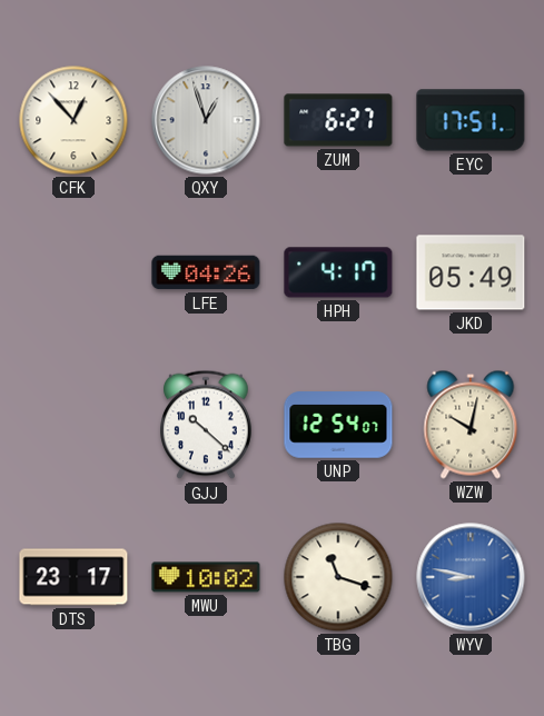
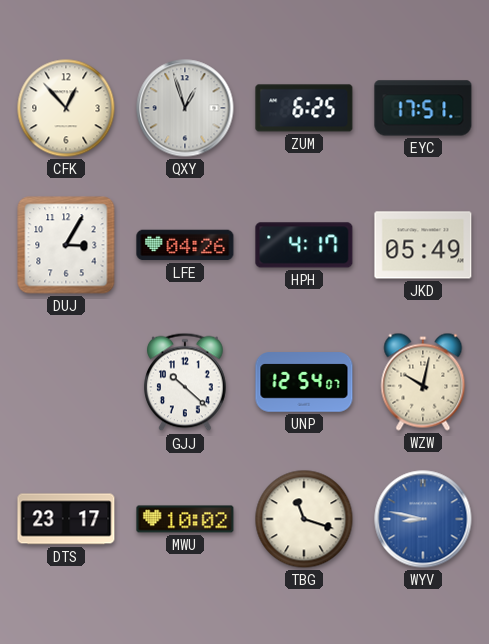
ZUM: 6:27 -> 6:25
DUJ: none -> 3:05
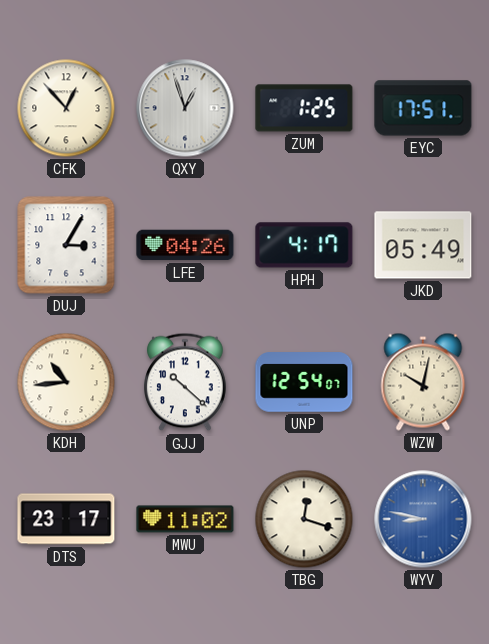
ZUM: 6:25 -> 1:25
KDH: none -> 10:44
MWU: 10:02 -> 11:02
TBG: 11:18 -> 12:18
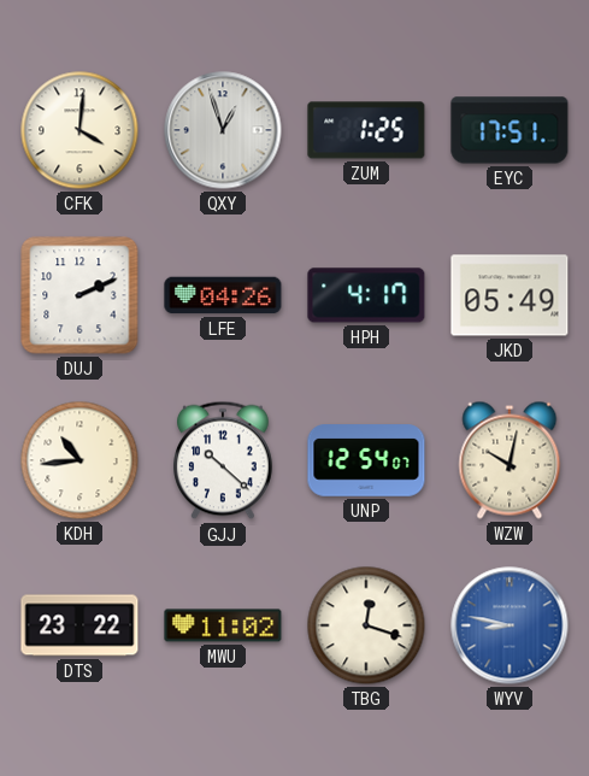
CFK: 12:53 -> 4:01
DUJ: 3:05 -> 2:11
DTS: 23:17 -> 23:22
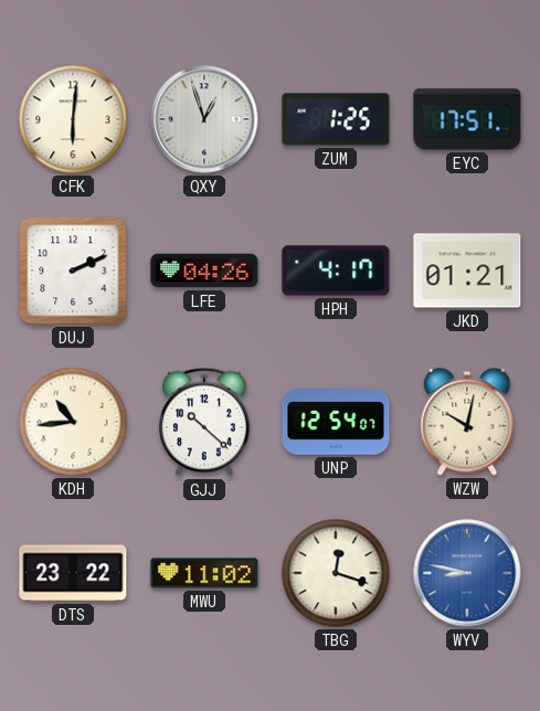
CFK: 4:01 -> 6:01
JKD: 05:49 -> 01:21
